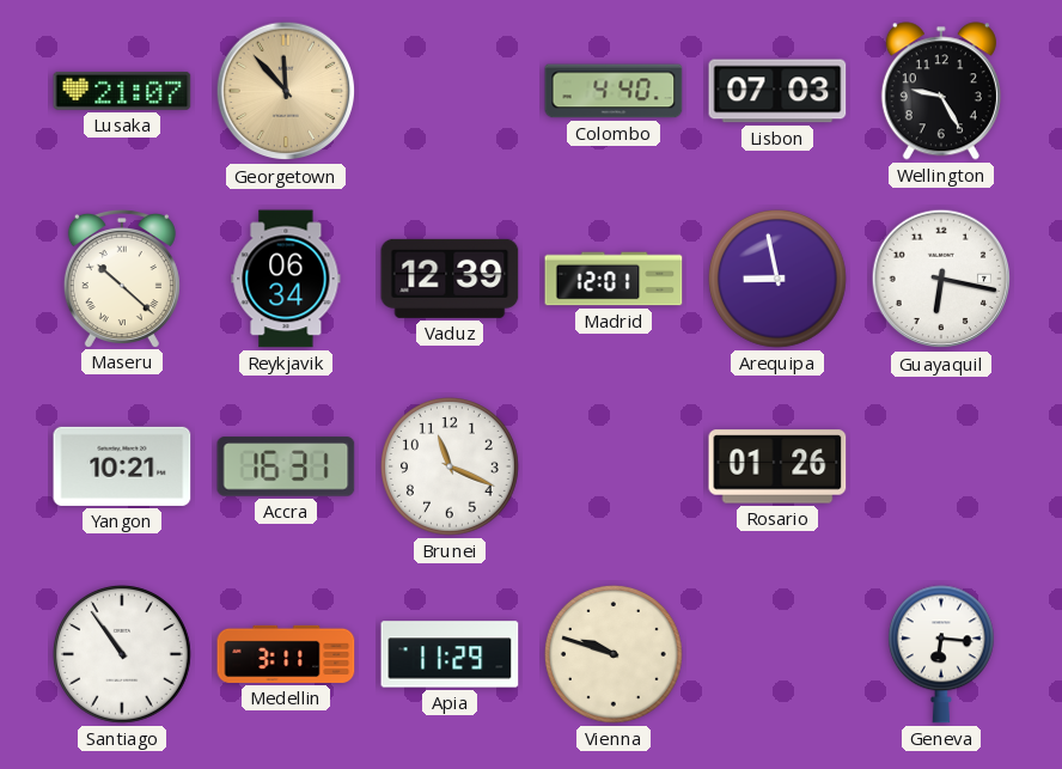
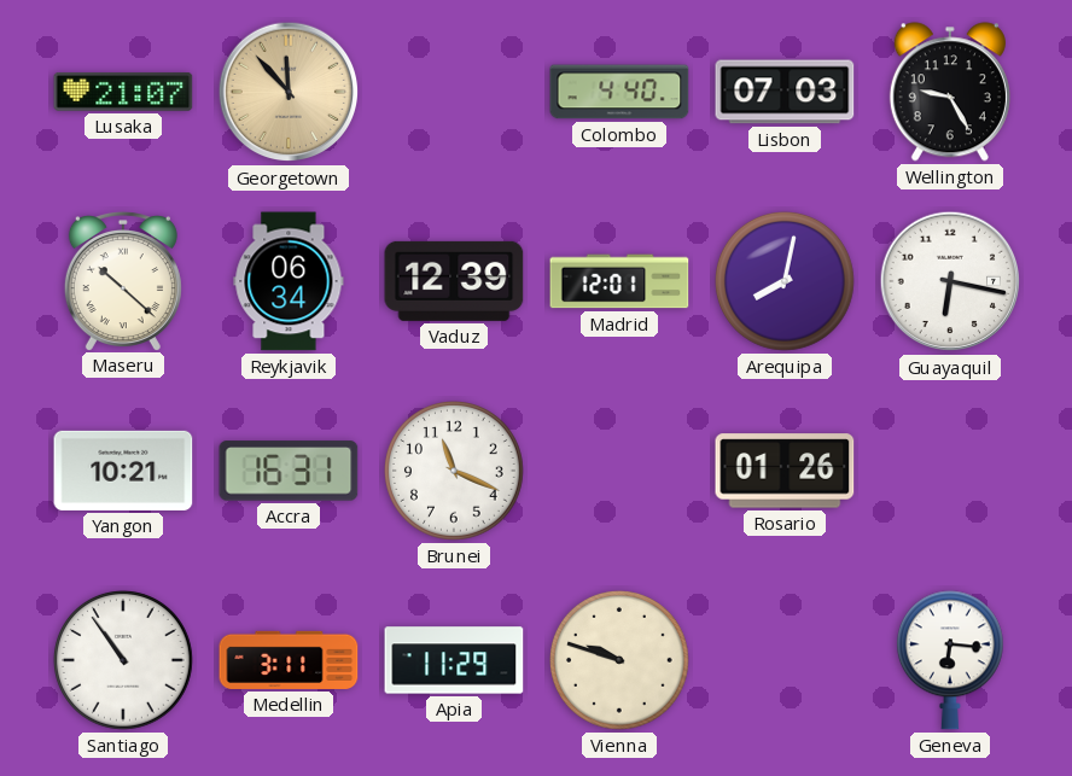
Arequipa: 8:58 -> 8:02
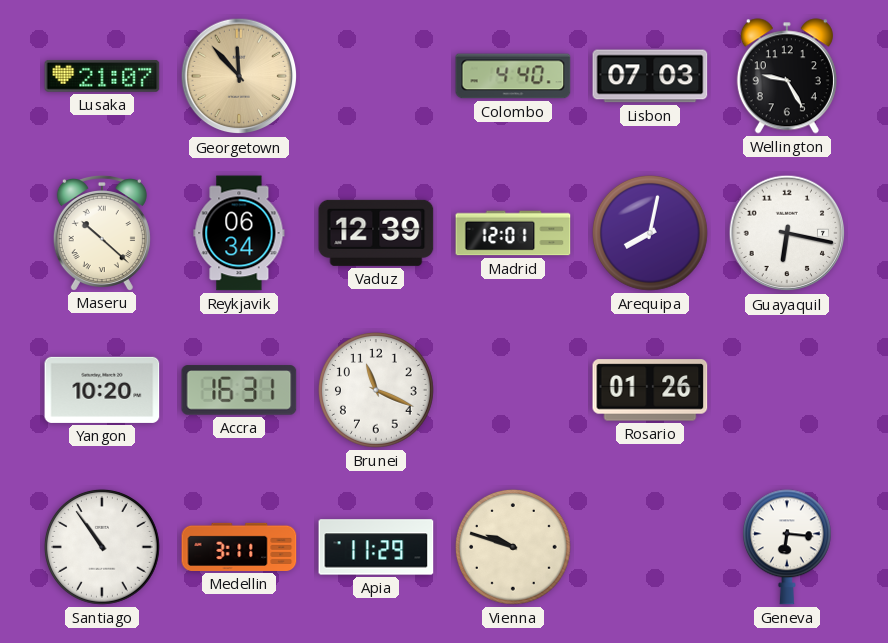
Yangon: 10:21 -> 10:20
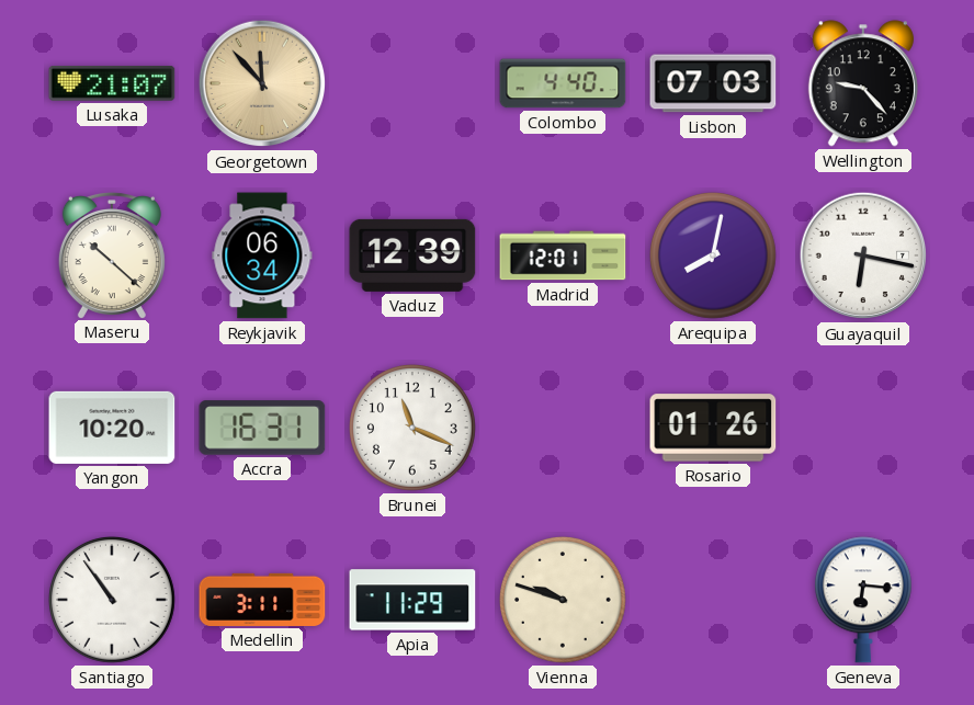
Wellington: 9:25 -> 9:23
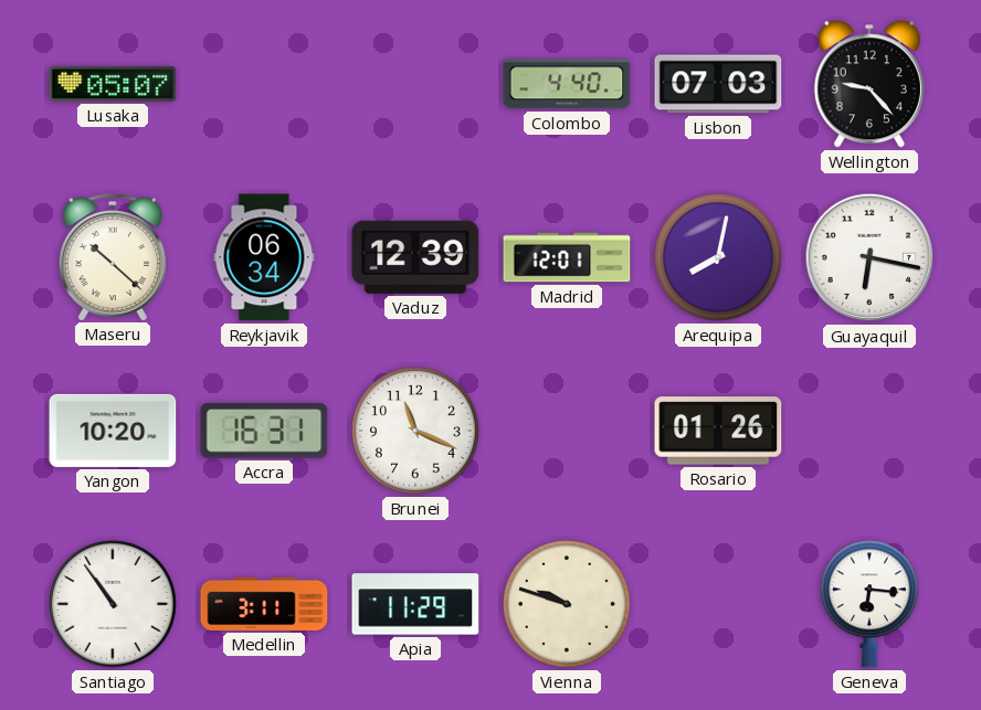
Lusaka: 21:07 -> 05:07
Georgetown: 11:53 -> none
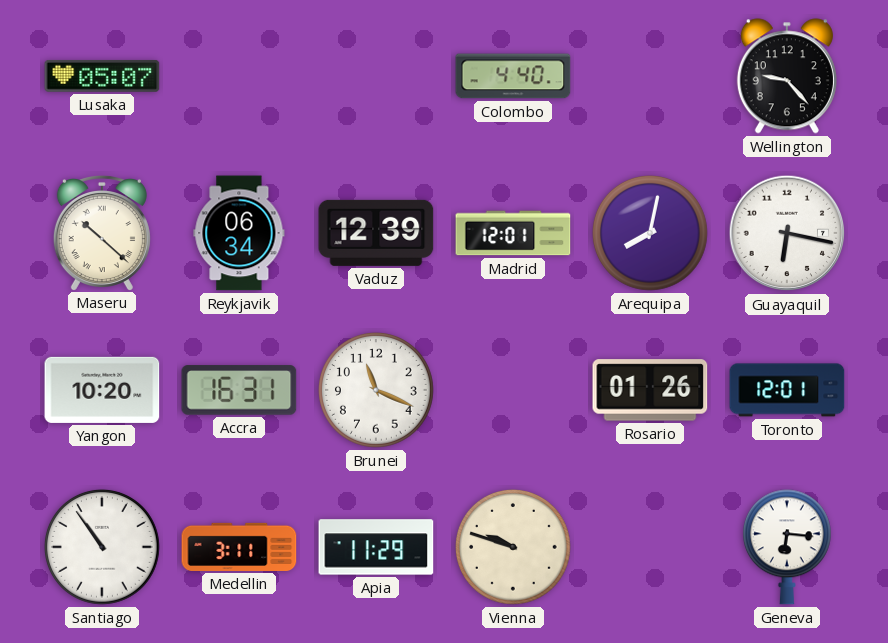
Lisbon: 07:03 -> none
Toronto: none -> 12:01
